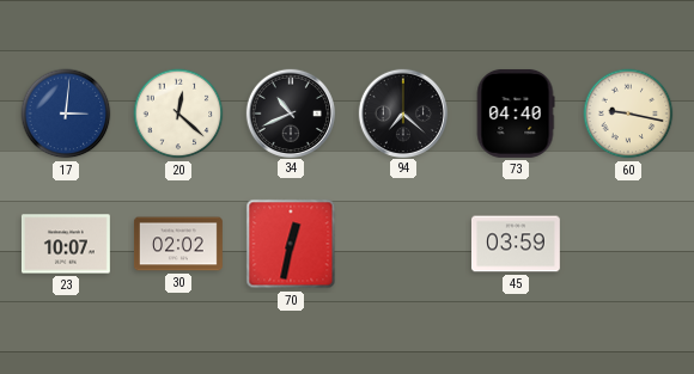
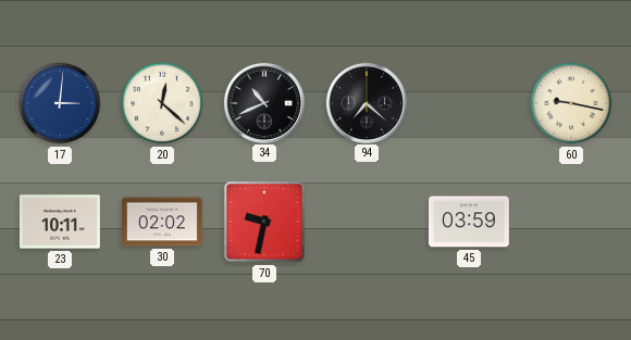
73: 04:40 -> none
23: 10:07 -> 10:11
70: 12:32 -> 9:32
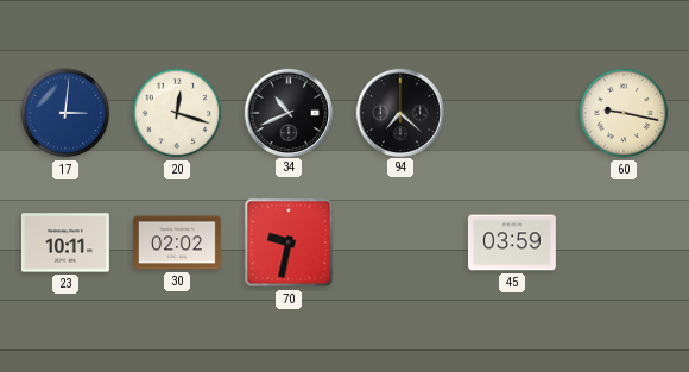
20: 12:22 -> 12:18
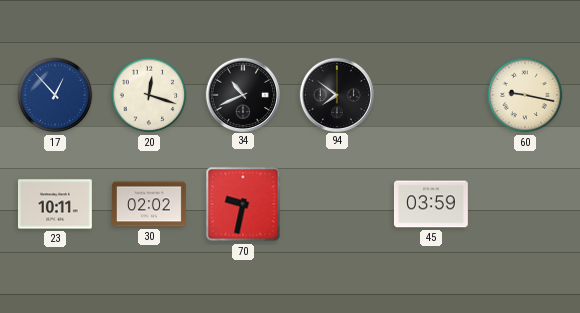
17: 3:01 -> 12:53
94: 7:22 -> 7:51
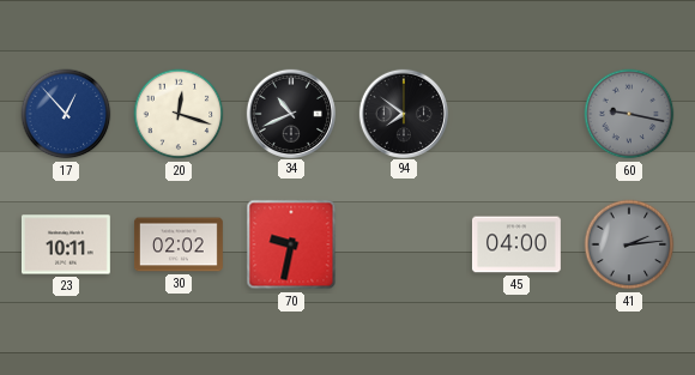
60 dial: cream -> grey
45: 03:59 -> 04:00
41: none -> 2:14
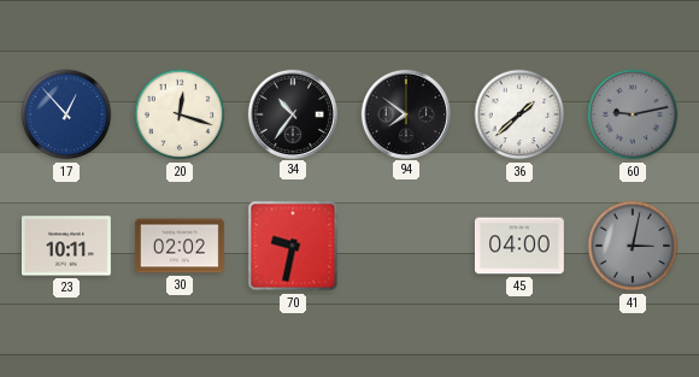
34: 10:41 -> 10:36
36: none -> 1:38
60: 9:17 -> 9:13
41: 2:14 -> 3:02
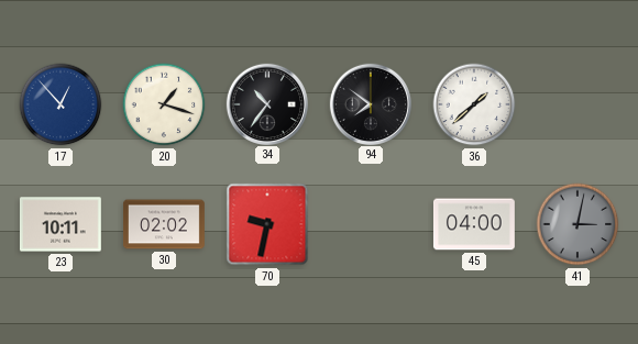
20: 12:18 -> 1:18
60: 9:13 -> none
